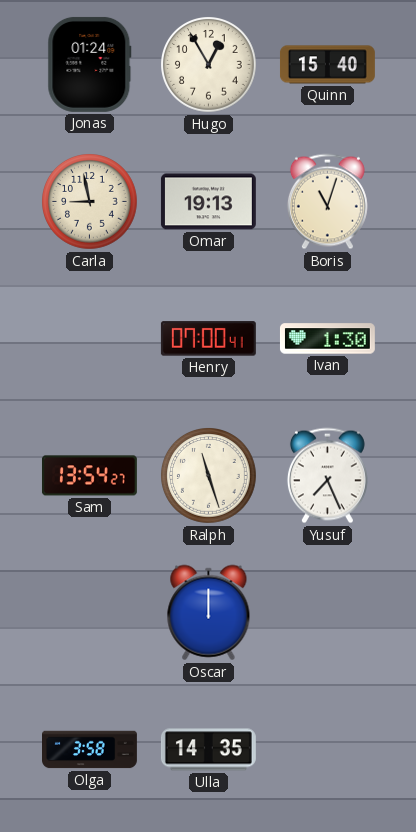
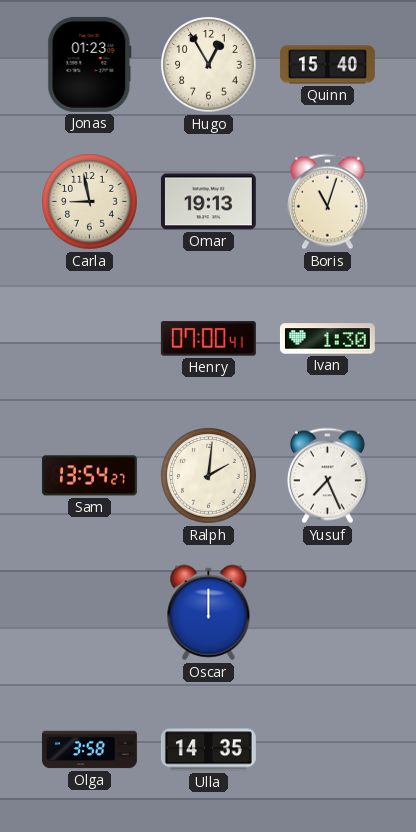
Jonas: 01:24 -> 01:23
Ralph: 11:27 -> 2:01
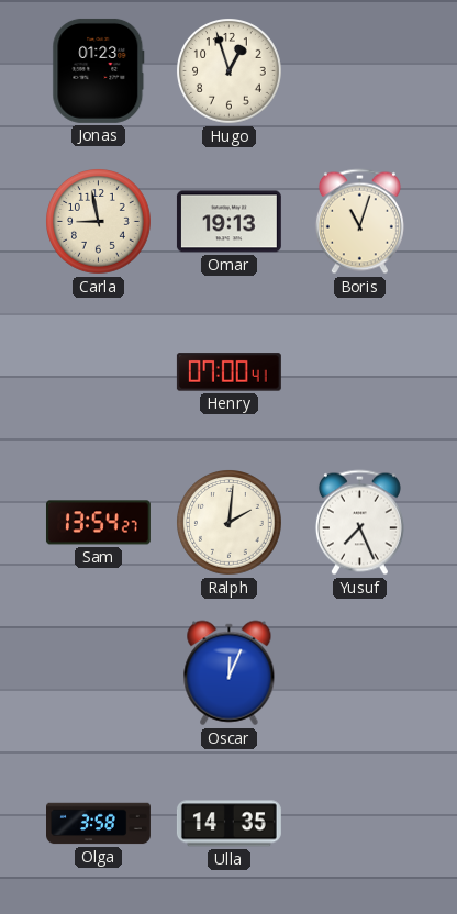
Hugo: 12:55 -> 12:57
Quinn: 15:40 -> none
Ivan: 1:30 -> none
Oscar: 12:00 -> 12:04
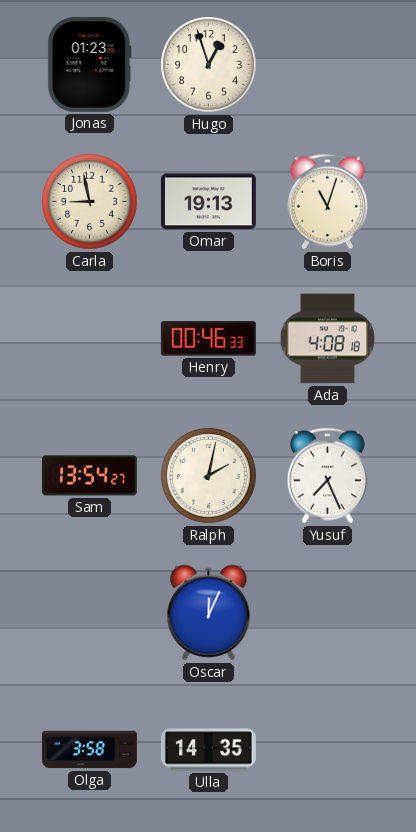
Henry: 07:00 -> 00:46
Ada: none -> 4:08
Ralph: 2:01 -> 2:02
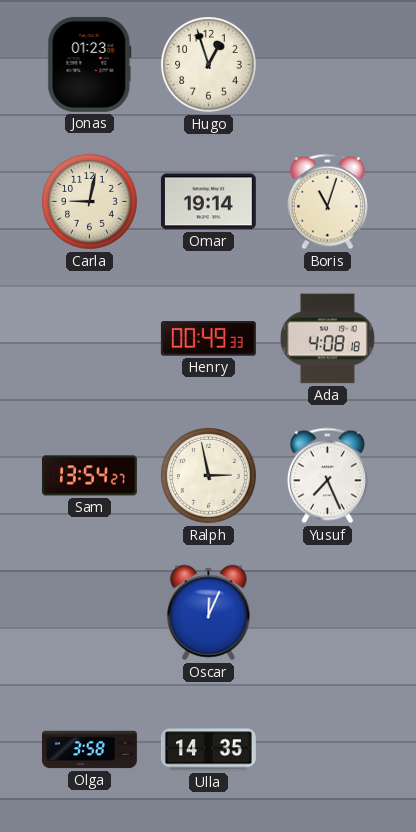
Carla: 8:58 -> 9:02
Omar: 19:13 -> 19:14
Henry: 00:46 -> 00:49
Ralph: 2:02 -> 2:58
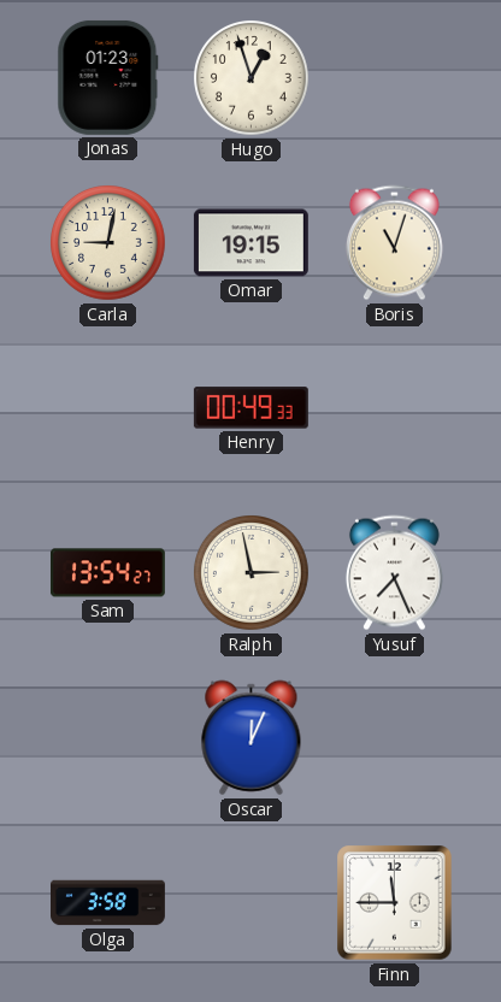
Omar: 19:14 -> 19:15
Ada: 4:08 -> none
Ulla: 14:35 -> none
Finn: none -> 11:45
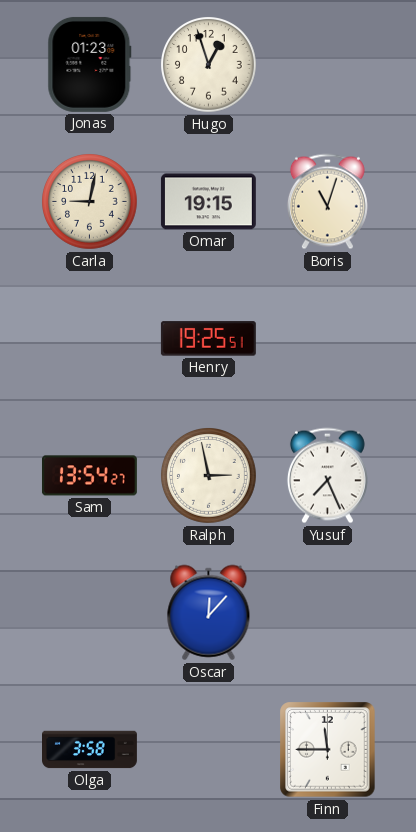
Henry: 00:49 -> 19:25
Oscar: 12:04 -> 12:07
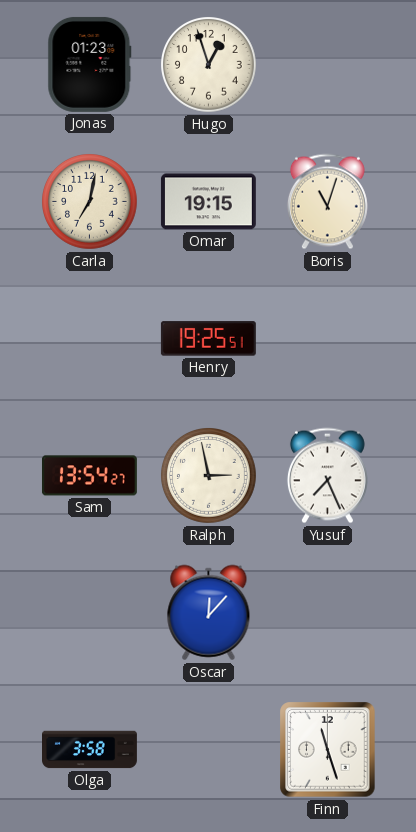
Carla: 9:02 -> 7:02
Finn: 11:45 -> 11:27
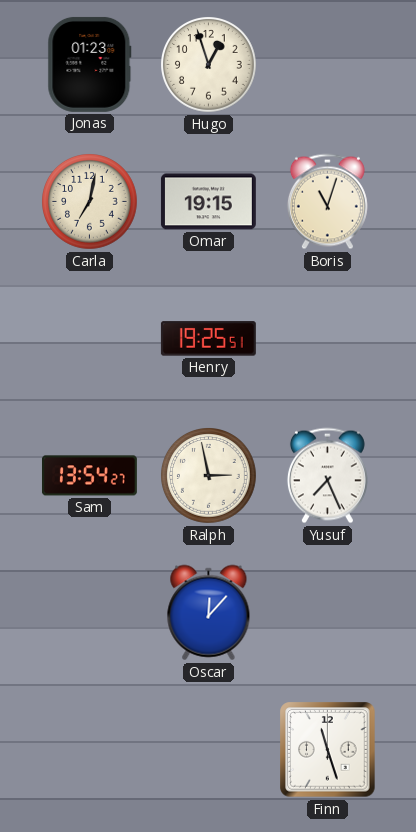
Olga: 3:58 -> none
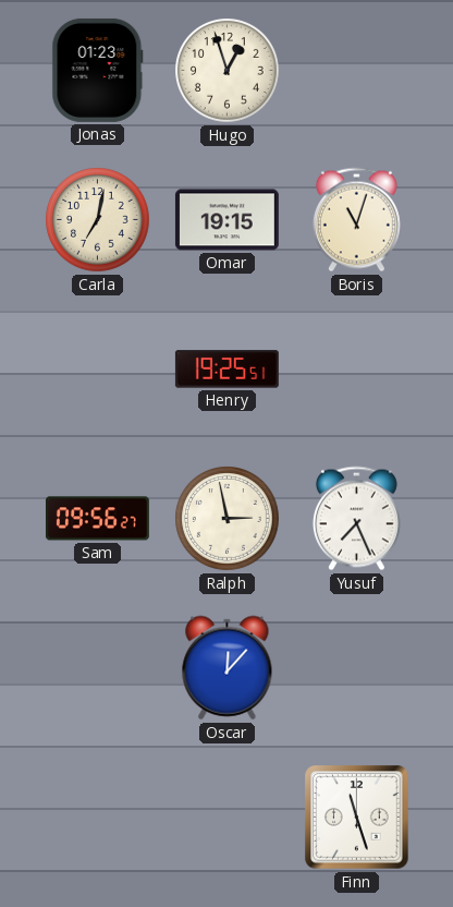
Sam: 13:54 -> 09:56
